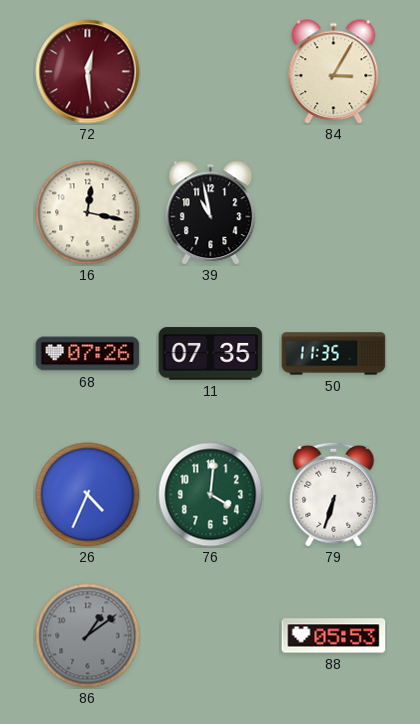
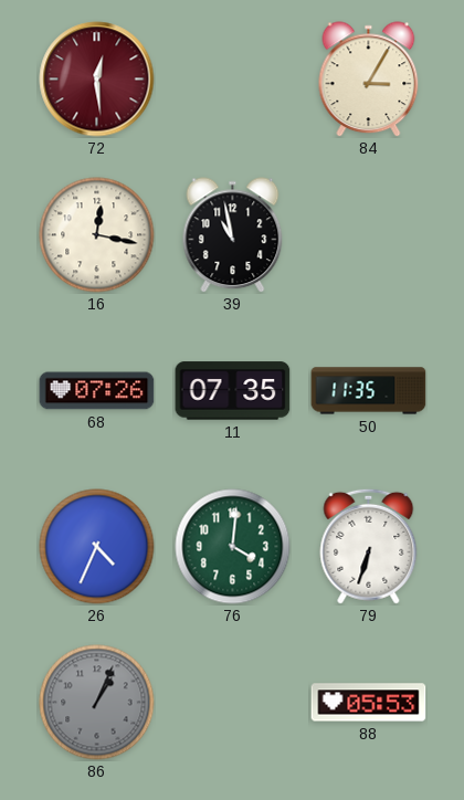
86: 1:09 -> 1:04
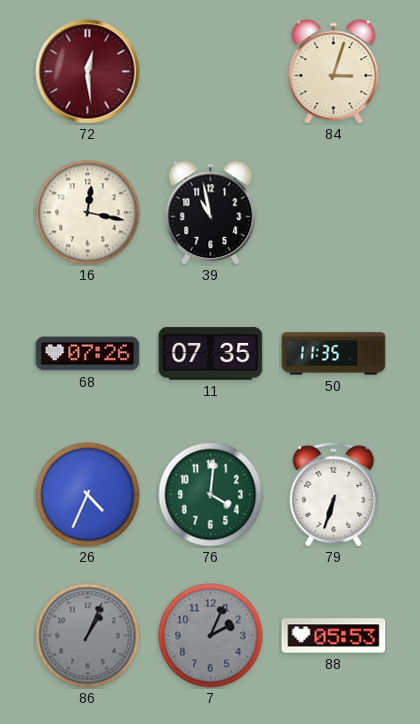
84: 3:05 -> 3:03
7: none -> 2:04
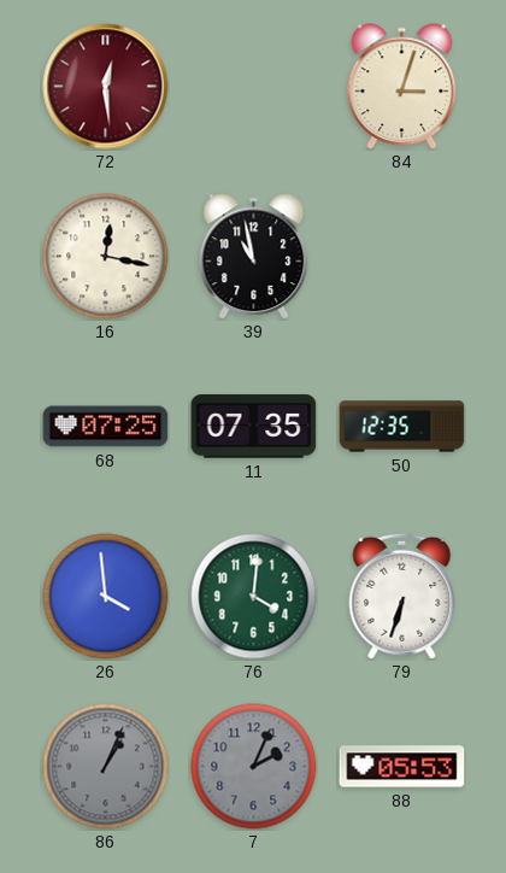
68: 07:26 -> 07:25
50: 11:35 -> 12:35
26: 4:34 -> 3:59
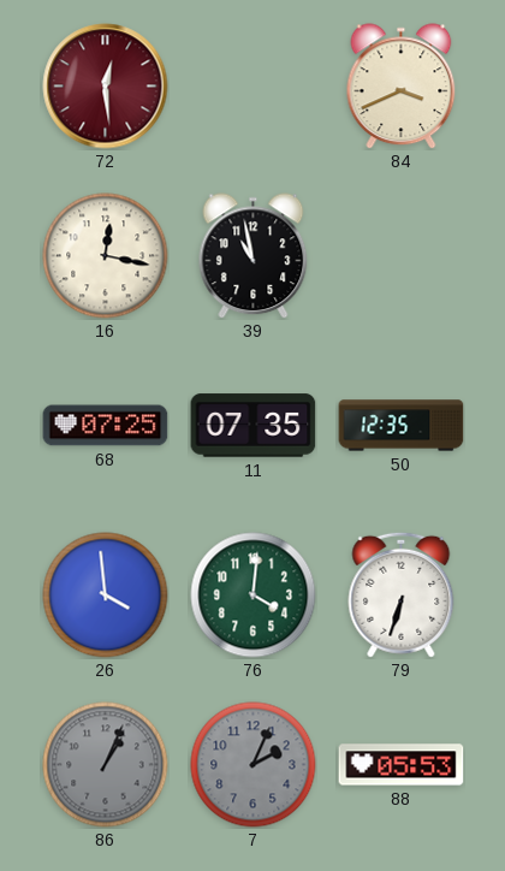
84: 3:03 -> 3:41
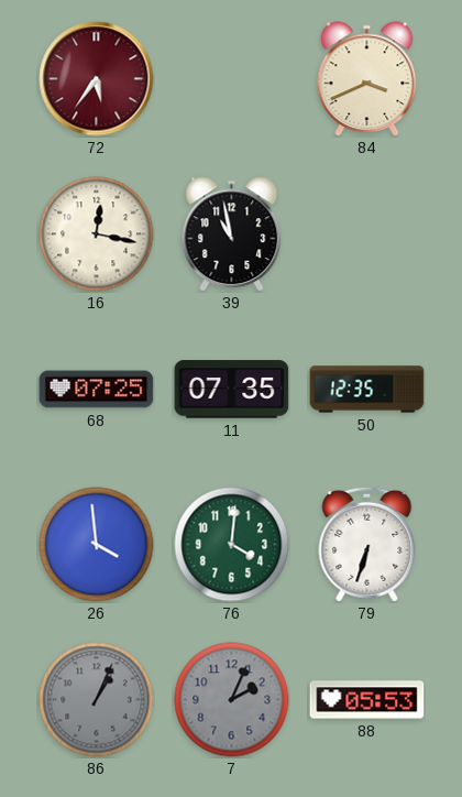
72: 12:29 -> 5:36
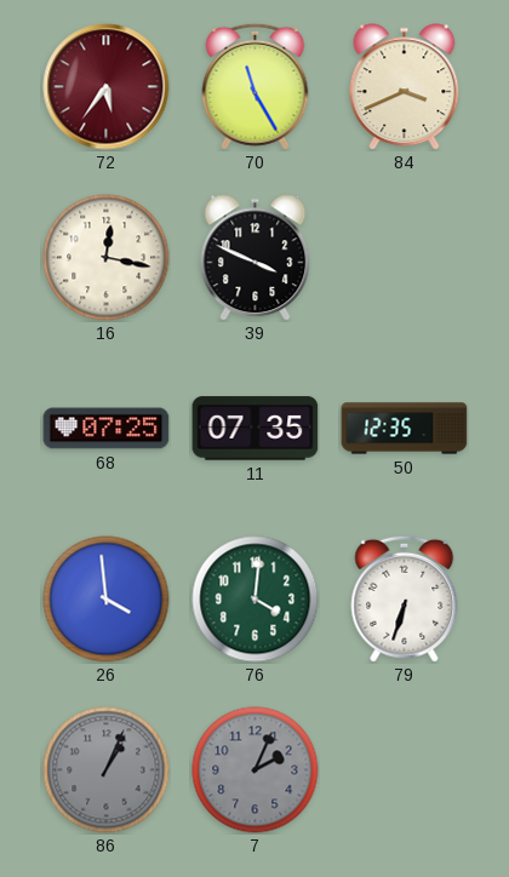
70: none -> 11:25
39: 10:58 -> 3:49
88: 05:53 -> none
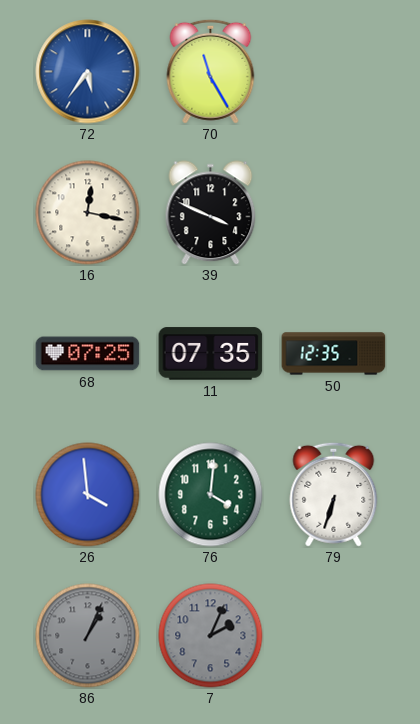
72 dial: burgundy -> blue
84: 3:41 -> none
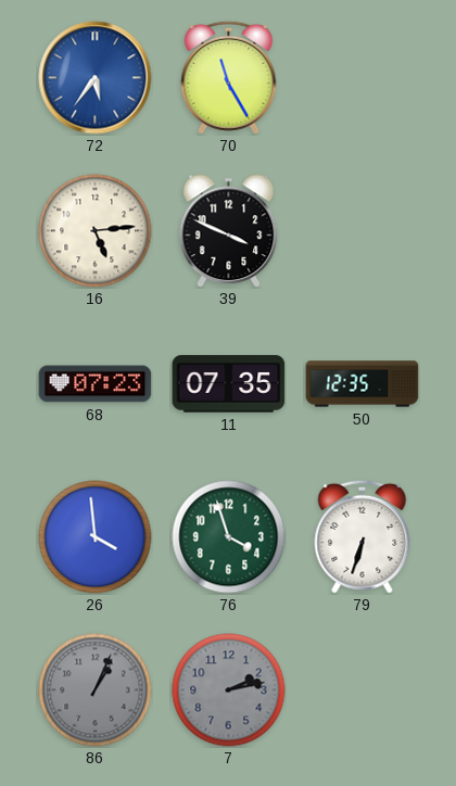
16: 12:17 -> 5:14
68: 07:25 -> 07:23
76: 4:01 -> 3:57
7: 2:04 -> 2:13
